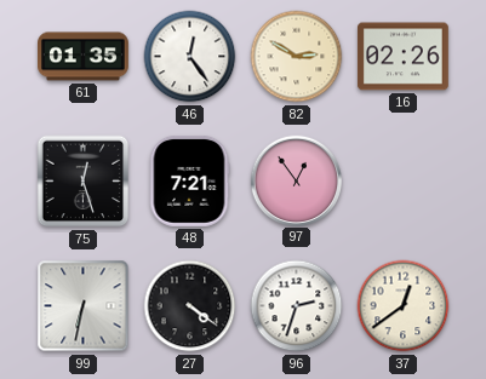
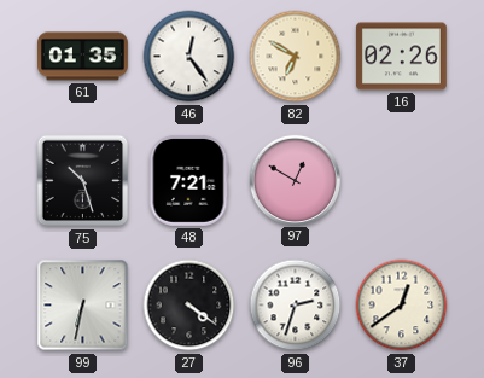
82: 2:50 -> 6:50
75: 12:27 -> 10:27
97: 12:54 -> 12:50
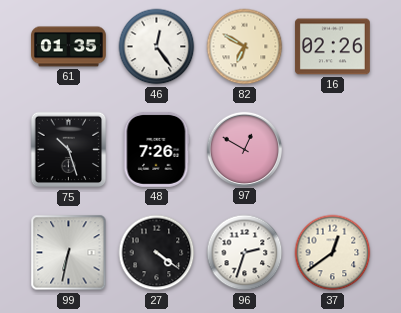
48: 7:21 -> 7:26
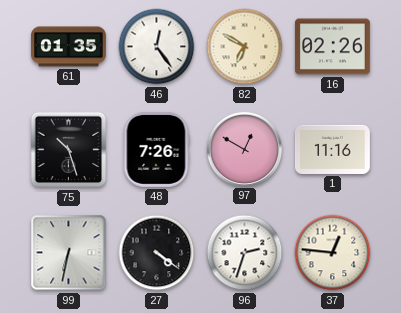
1: none -> 11:16
37: 12:39 -> 12:46
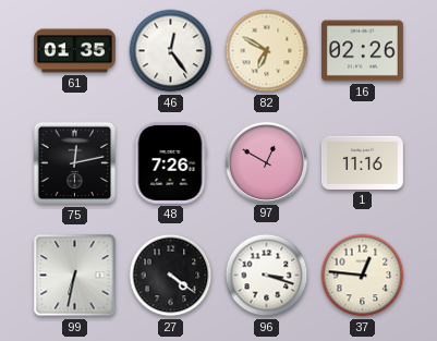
75: 10:27 -> 12:13
96: 2:33 -> 3:18
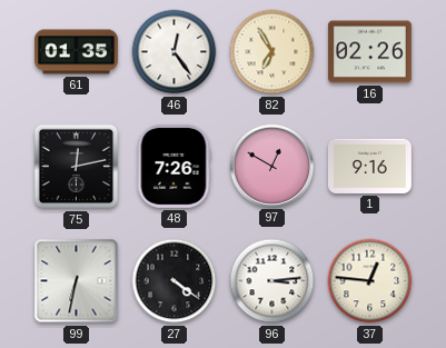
82: 6:50 -> 6:55
1: 11:16 -> 9:16
96: 3:18 -> 3:14
